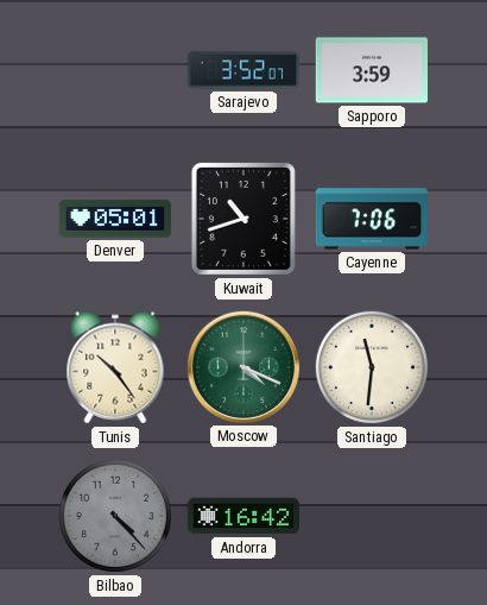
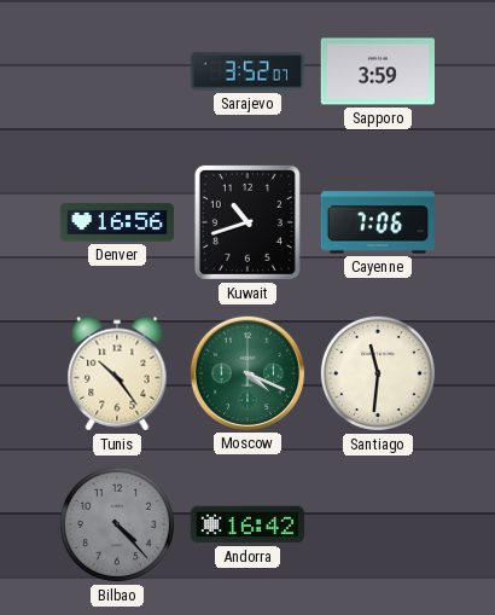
Denver: 05:01 -> 16:56
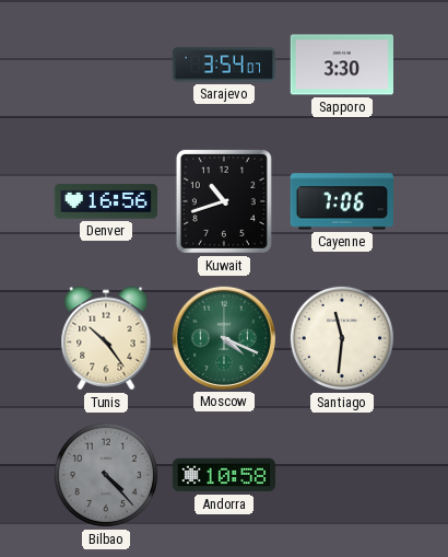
Sarajevo: 3:52 -> 3:54
Sapporo: 3:59 -> 3:30
Andorra: 16:42 -> 10:58
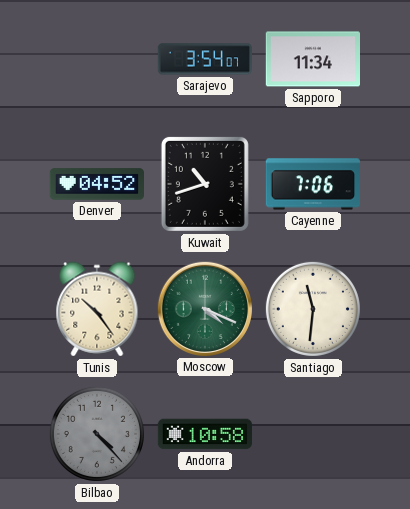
Sapporo: 3:30 -> 11:34
Denver: 16:56 -> 04:52
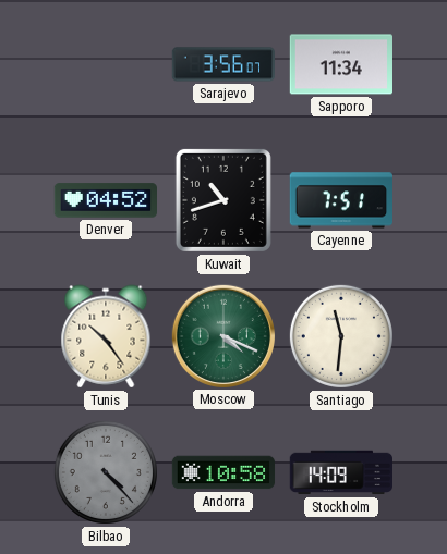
Sarajevo: 3:54 -> 3:56
Cayenne: 7:06 -> 7:51
Stockholm: none -> 14:09
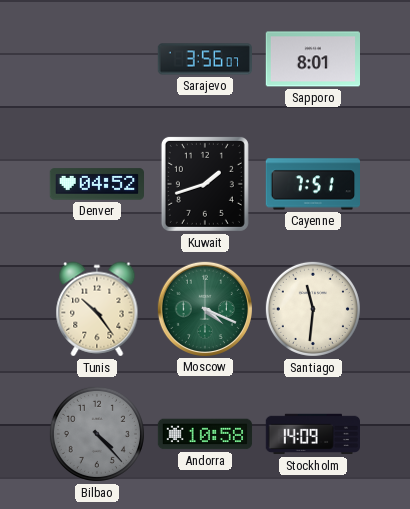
Sapporo: 11:34 -> 8:01
Kuwait: 10:42 -> 1:42
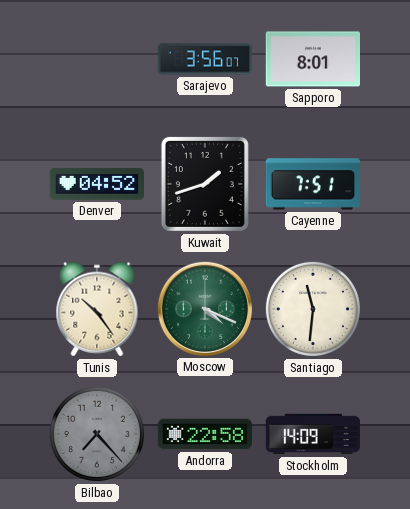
Bilbao: 4:23 -> 7:23
Andorra: 10:58 -> 22:58
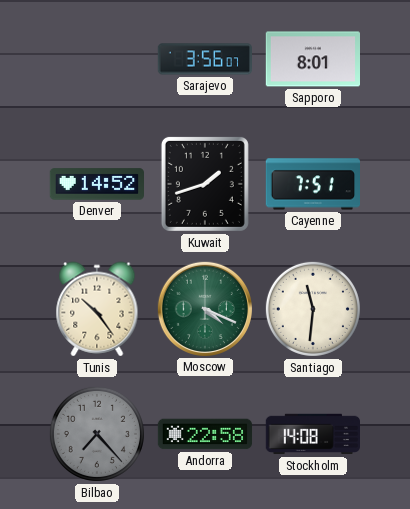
Denver: 04:52 -> 14:52
Stockholm: 14:09 -> 14:08
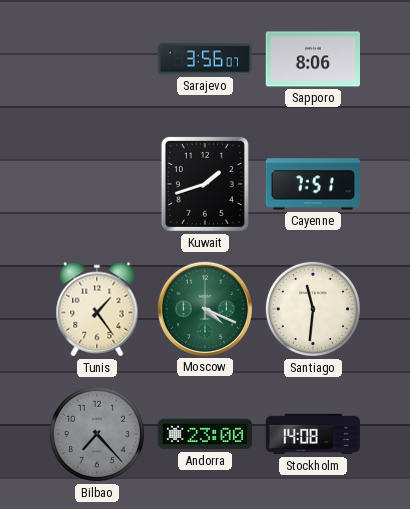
Sapporo: 8:01 -> 8:06
Denver: 14:52 -> none
Tunis: 10:24 -> 1:24
Andorra: 22:58 -> 23:00
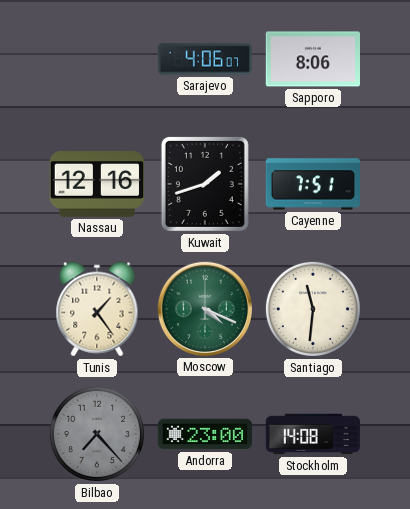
Sarajevo: 3:56 -> 4:06
Nassau: none -> 12:16
